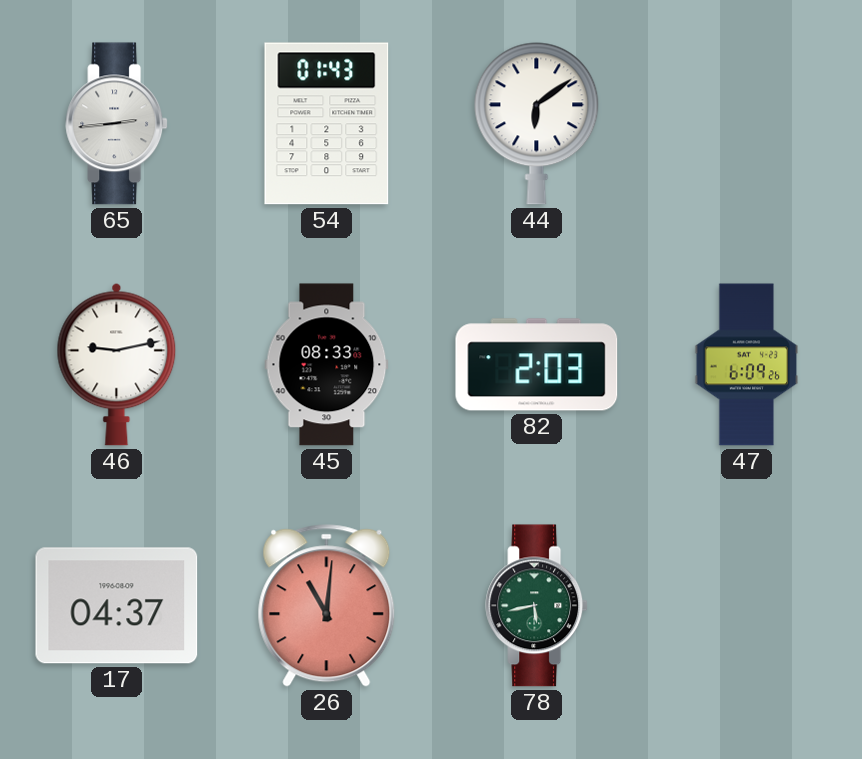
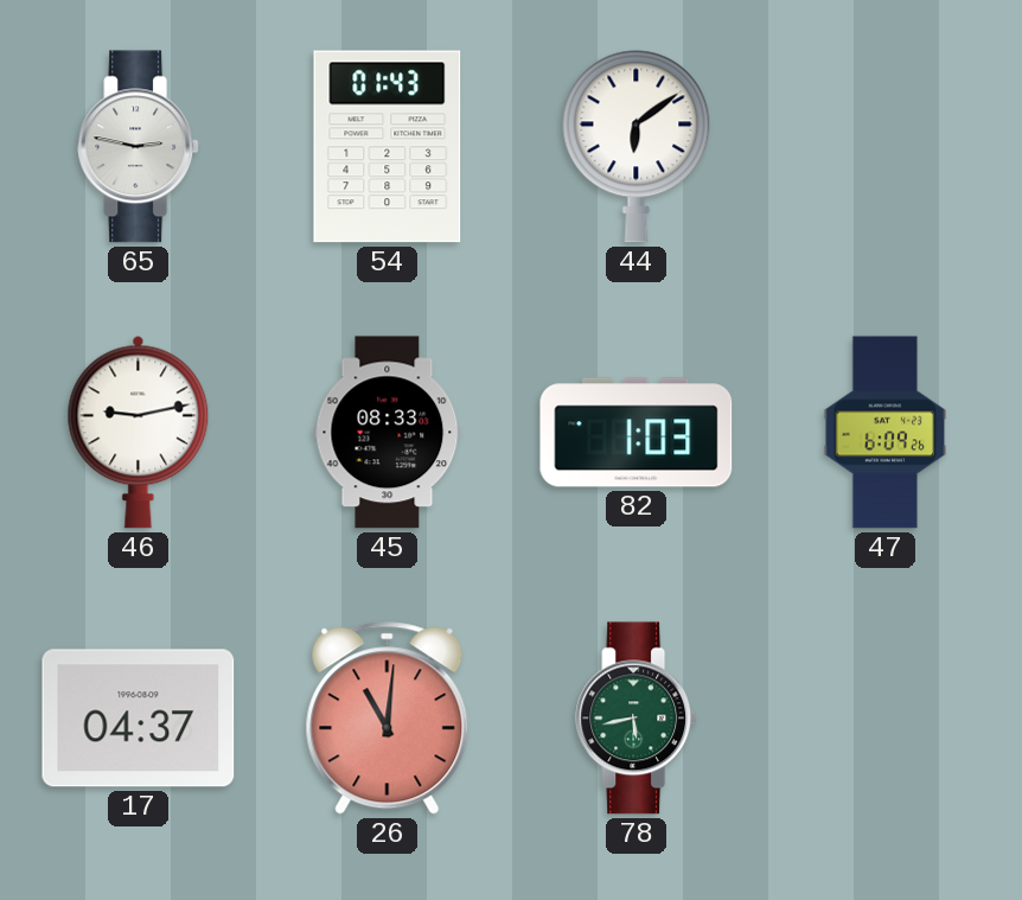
65: 2:44 -> 2:47
82: 2:03 -> 1:03
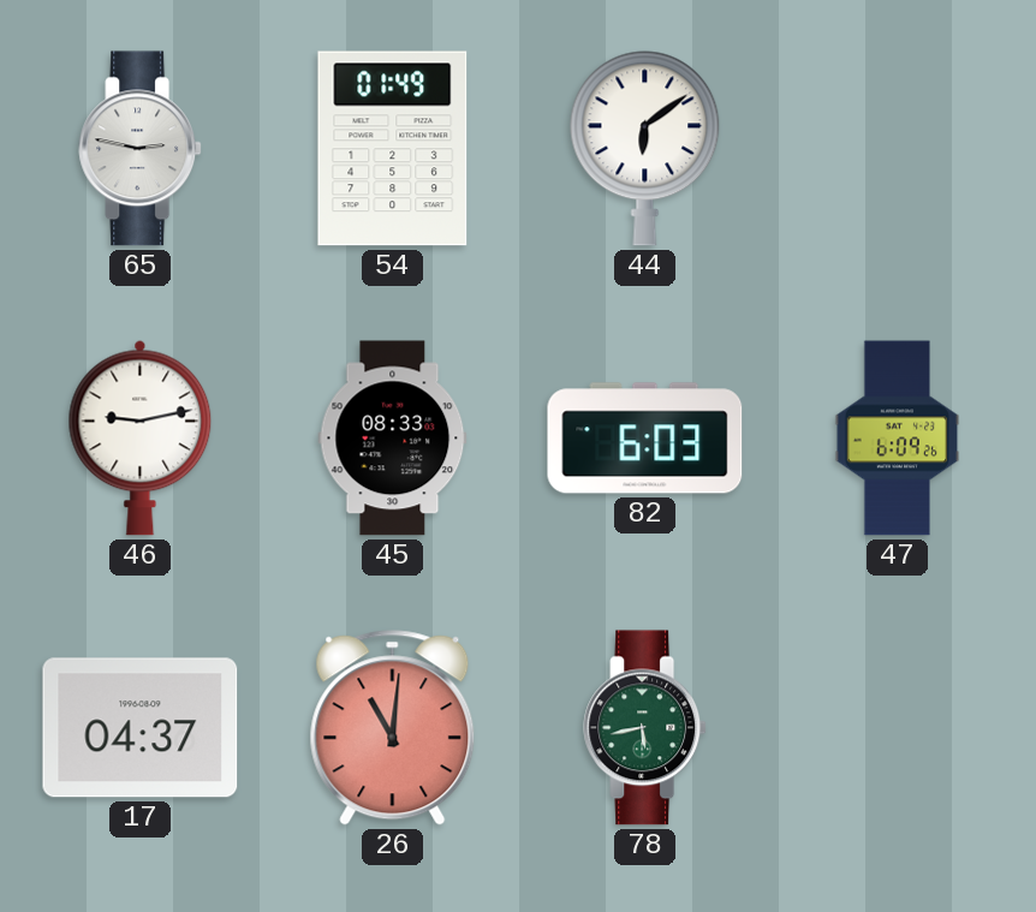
54: 01:43 -> 01:49
82: 1:03 -> 6:03
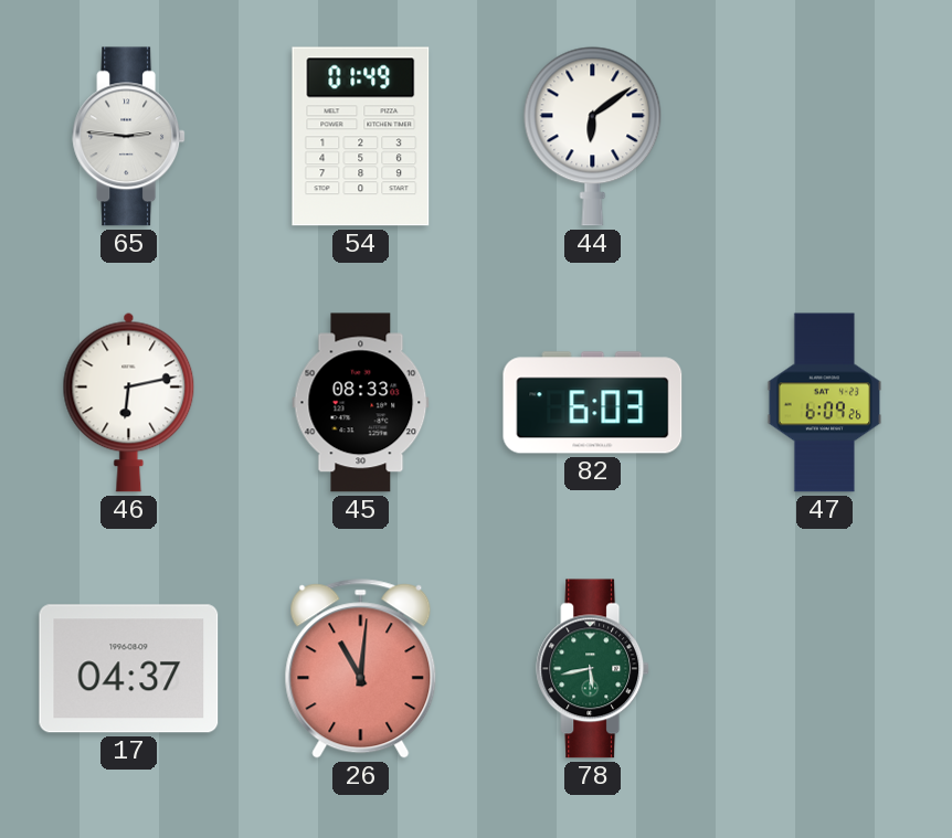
65: 2:47 -> 2:46
46: 9:13 -> 6:13
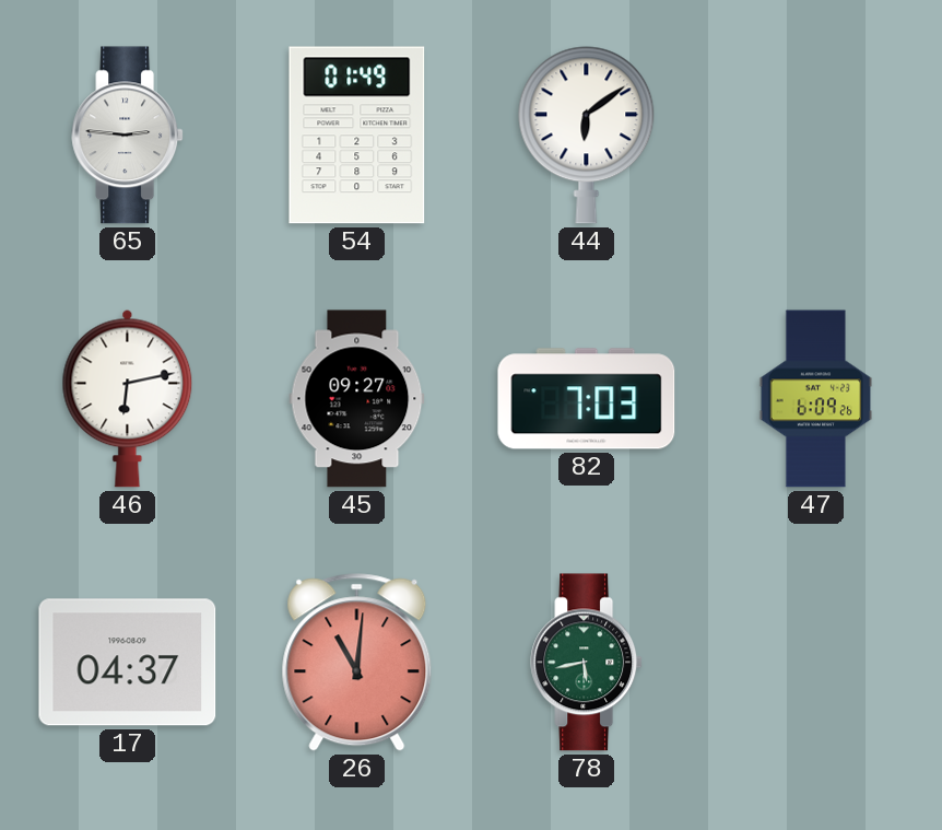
45: 08:33 -> 09:27
82: 6:03 -> 7:03
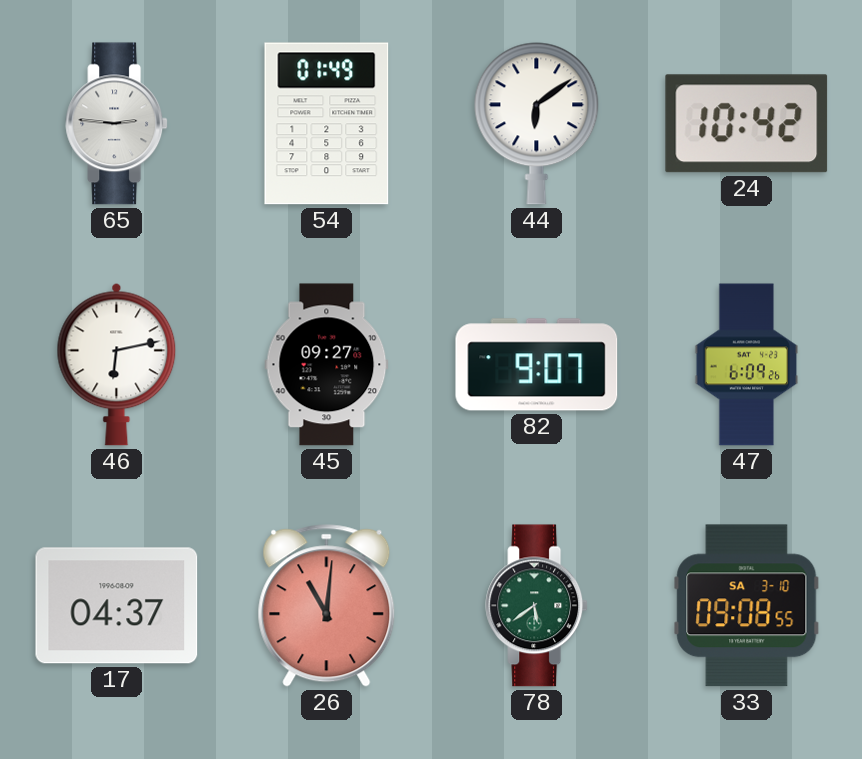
24: none -> 10:42
82: 7:03 -> 9:07
78: 5:43 -> 5:39
33: none -> 09:08
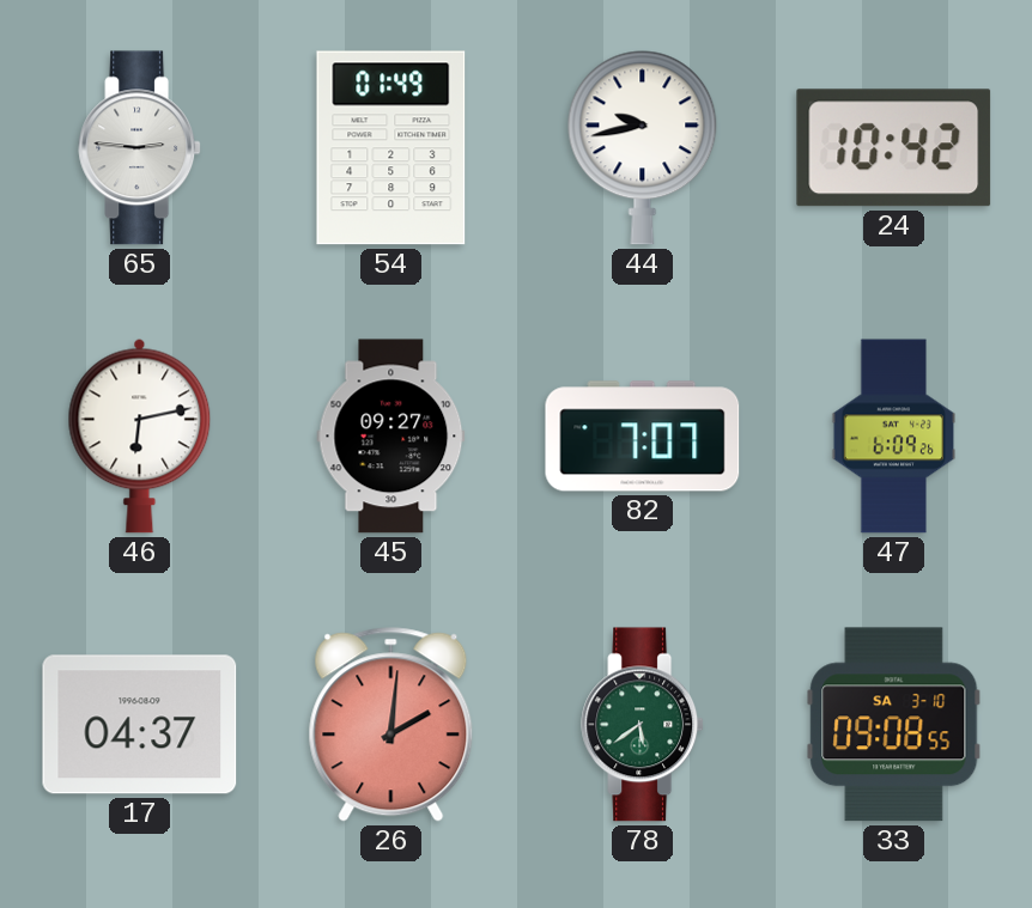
44: 6:09 -> 9:43
82: 9:07 -> 7:07
26: 11:01 -> 2:01
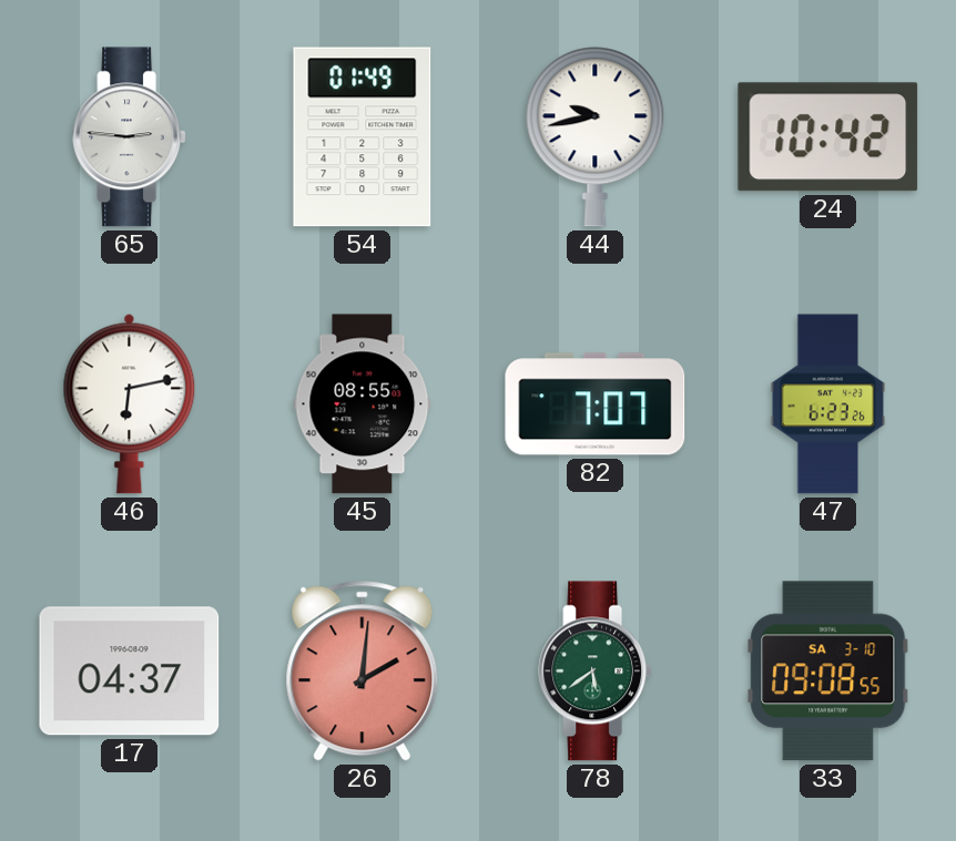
45: 09:27 -> 08:55
47: 6:09 -> 6:23
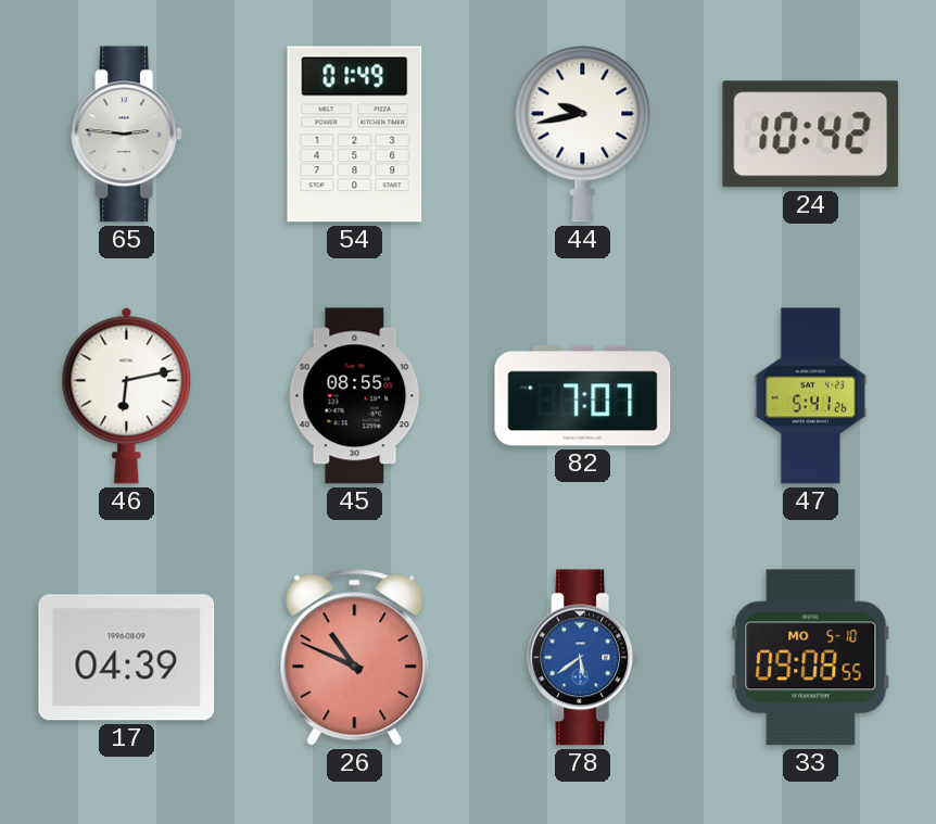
47: 6:23 -> 5:41
17: 04:37 -> 04:39
26: 2:01 -> 10:49
78 dial: green -> blue
33 date: SA 3-10 -> MO 5-10
